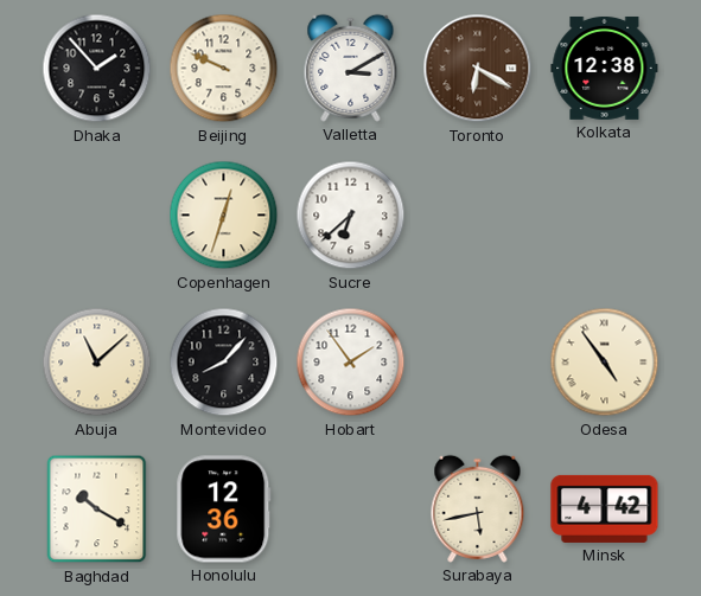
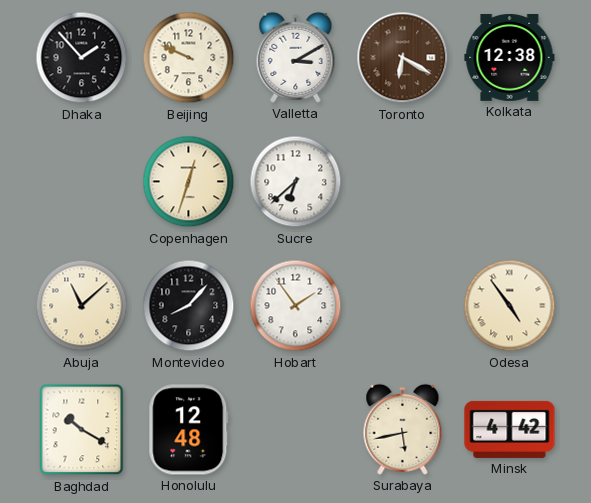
Honolulu: 12:36 -> 12:48
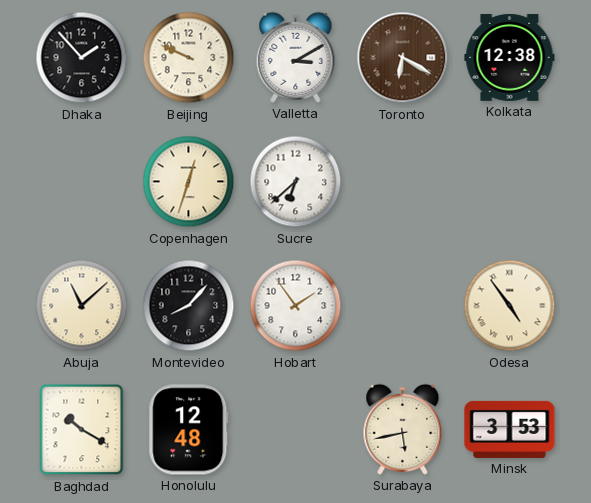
Minsk: 4:42 -> 3:53
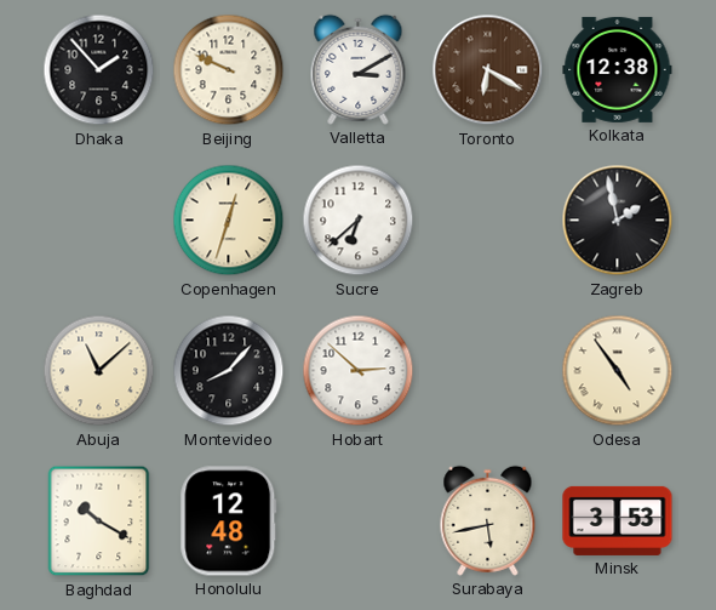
Zagreb: none -> 1:58
Hobart: 1:54 -> 2:52
